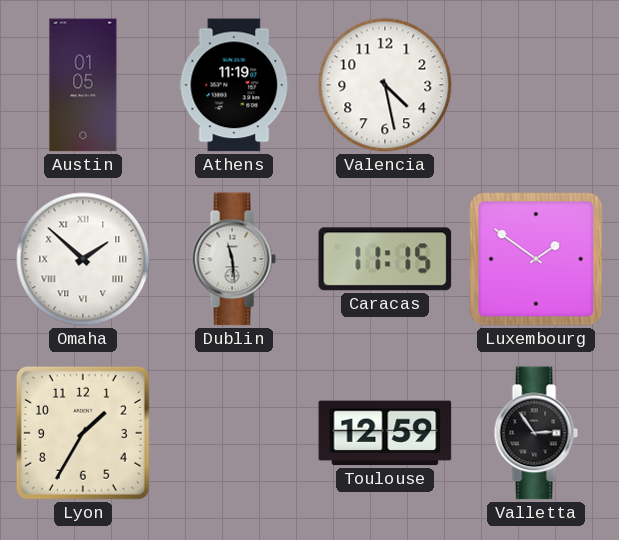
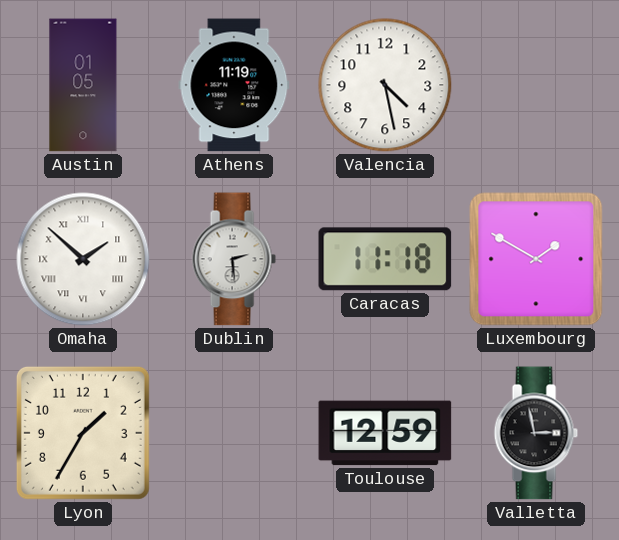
Dublin: 11:29 -> 2:29
Caracas: 11:15 -> 11:18
Luxembourg: 1:51 -> 1:50
Valletta: 2:54 -> 2:58
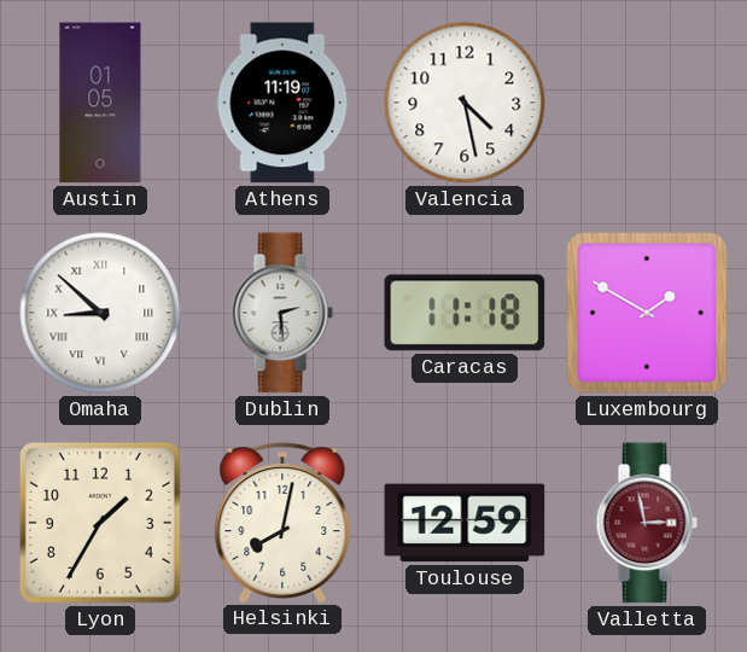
Omaha: 1:52 -> 8:52
Helsinki: none -> 8:02
Valletta dial: black -> burgundy
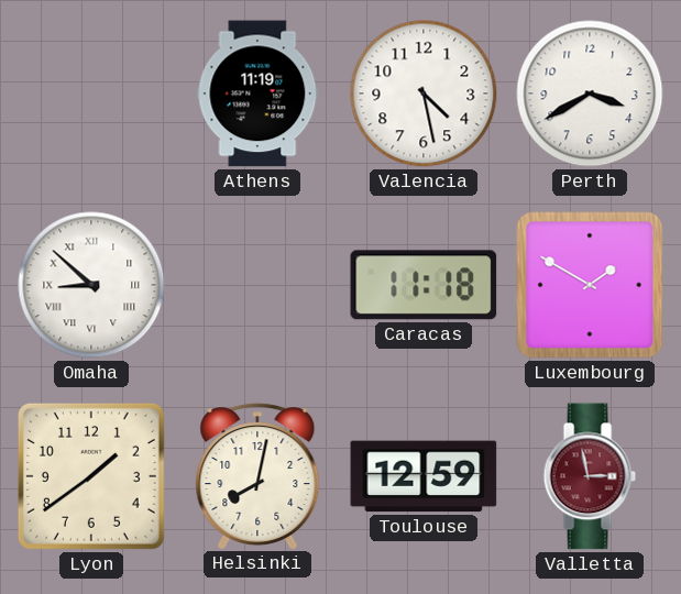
Austin: 01:05 -> none
Perth: none -> 3:40
Dublin: 2:29 -> none
Lyon: 1:35 -> 1:39
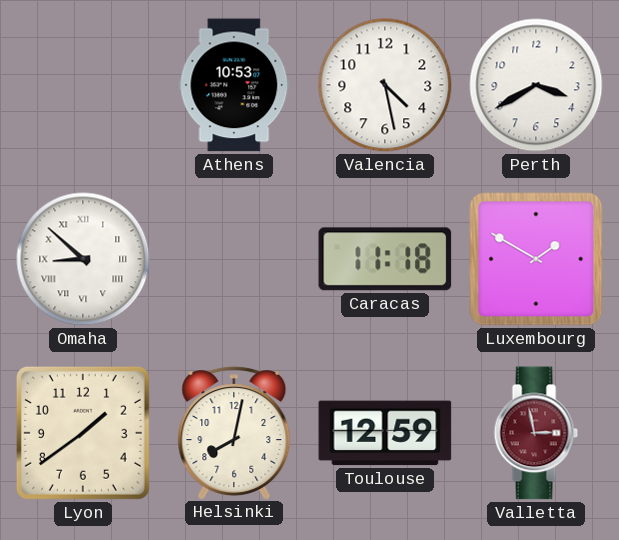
Athens: 11:19 -> 10:53
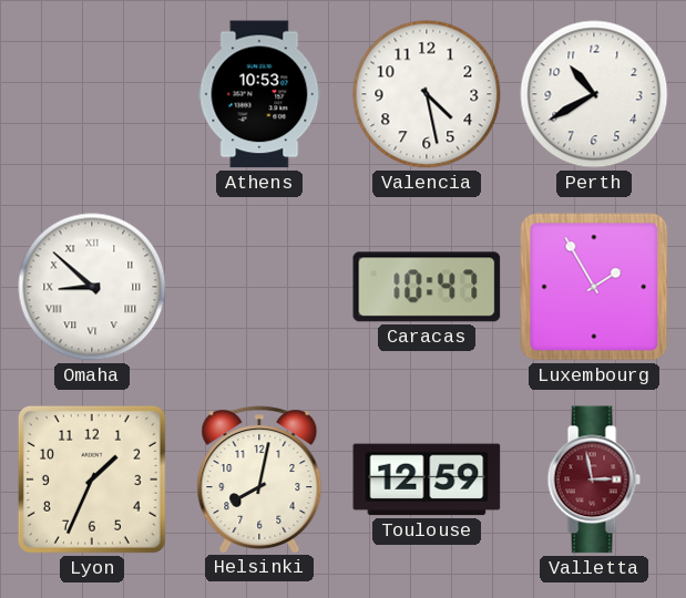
Perth: 3:40 -> 10:40
Caracas: 11:18 -> 10:47
Luxembourg: 1:50 -> 1:55
Lyon: 1:39 -> 1:34
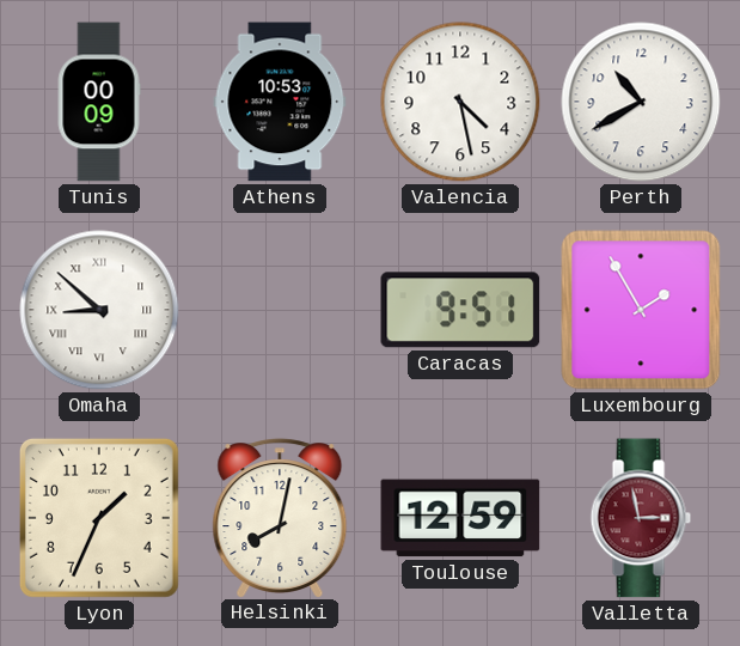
Tunis: none -> 00:09
Caracas: 10:47 -> 9:51
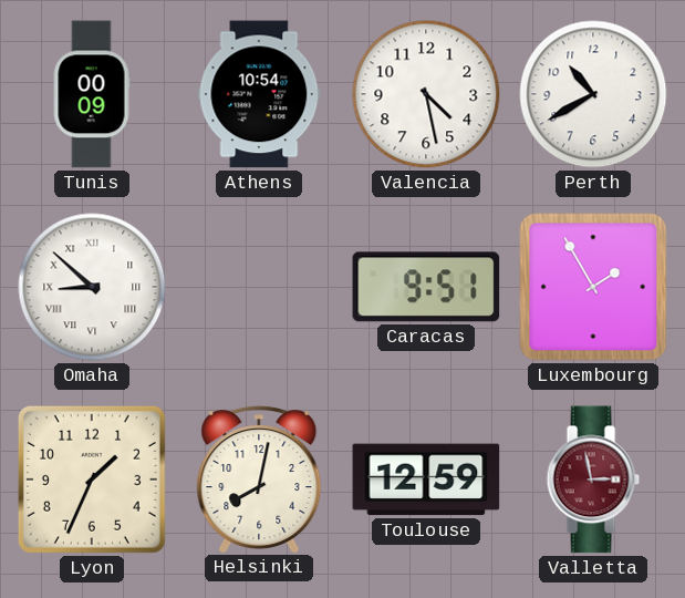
Athens: 10:53 -> 10:54
